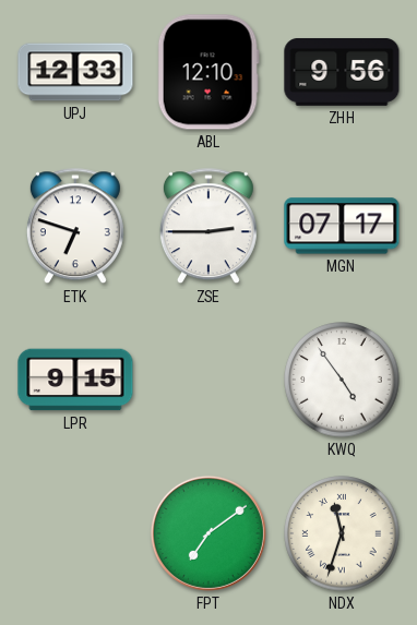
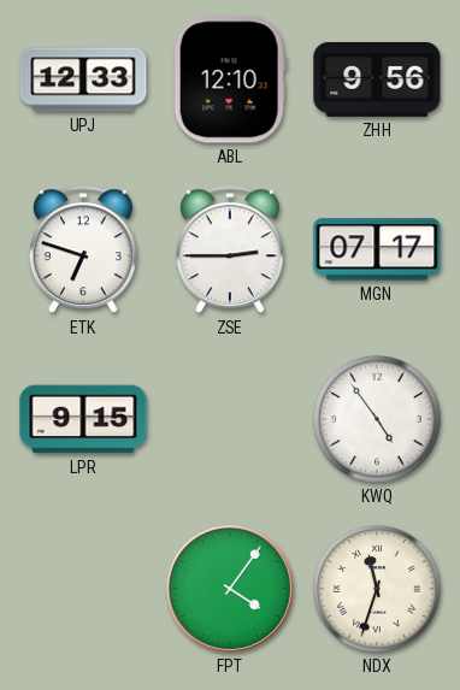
FPT: 7:09 -> 4:06
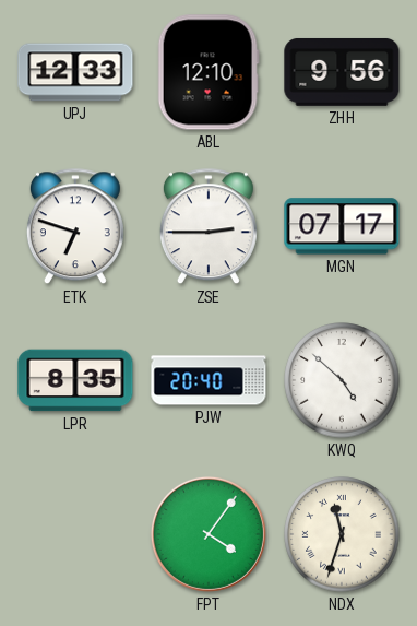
LPR: 9:15 -> 8:35
PJW: none -> 20:40
KWQ: 4:54 -> 4:52
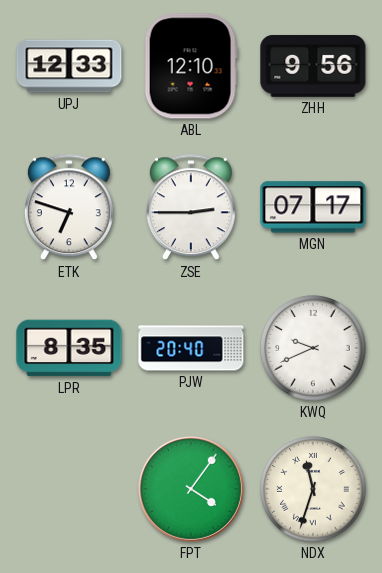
KWQ: 4:52 -> 9:41
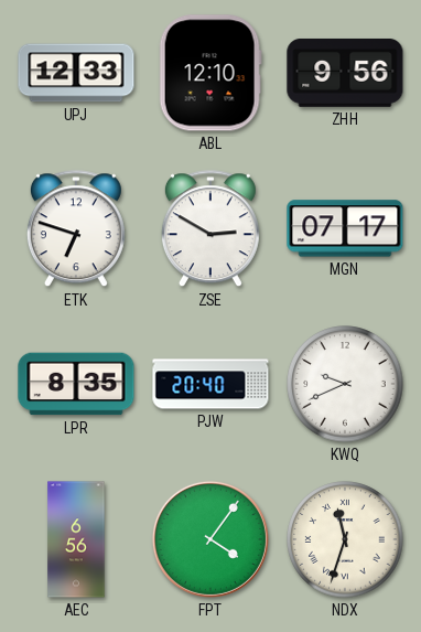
ZSE: 2:45 -> 2:50
AEC: none -> 6:56
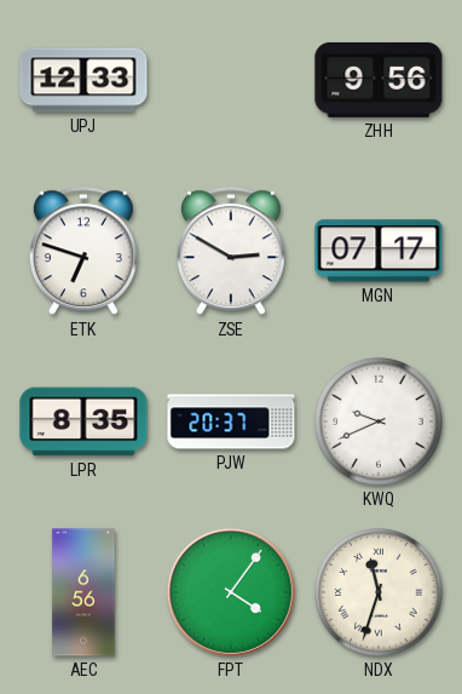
ABL: 12:10 -> none
PJW: 20:40 -> 20:37
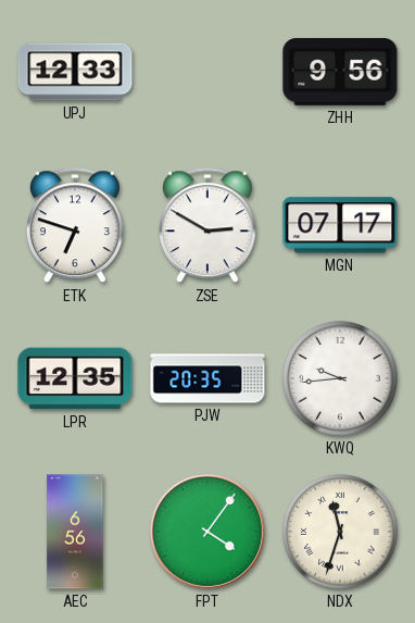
LPR: 8:35 -> 12:35
PJW: 20:37 -> 20:35
KWQ: 9:41 -> 9:44
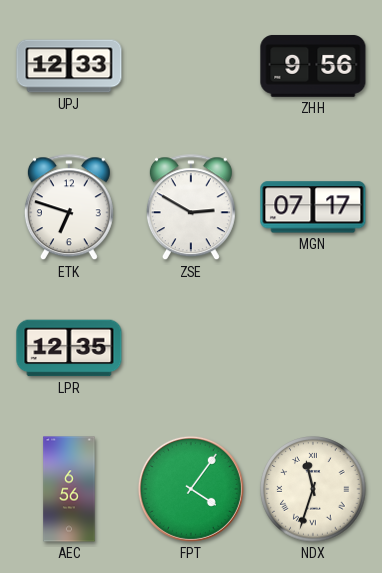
PJW: 20:35 -> none
KWQ: 9:44 -> none
